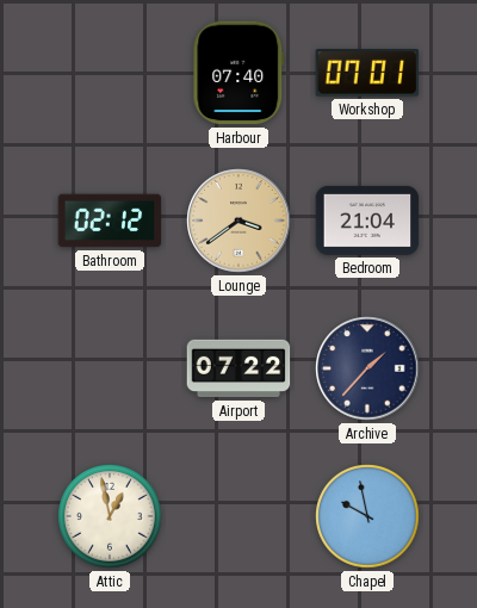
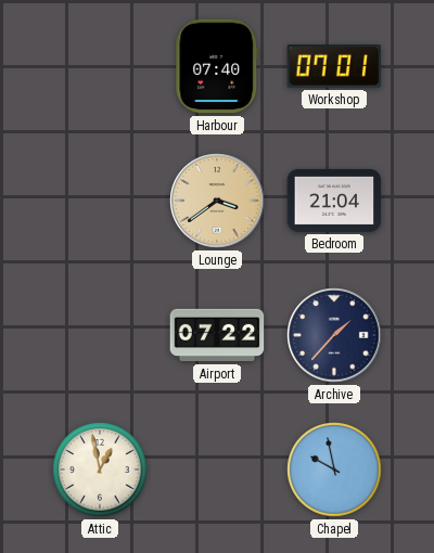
Bathroom: 02:12 -> none
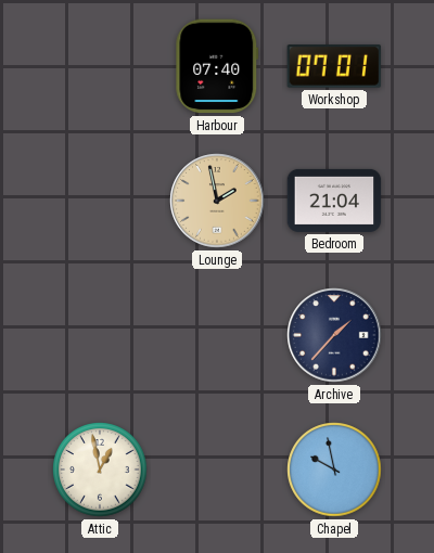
Lounge: 3:39 -> 1:58
Airport: 07:22 -> none
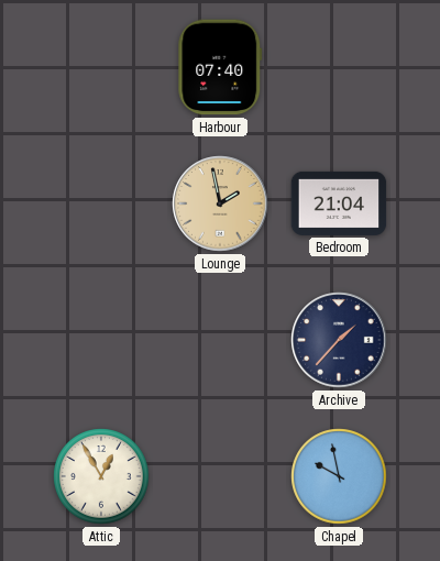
Workshop: 07:01 -> none
Attic: 12:58 -> 12:55
